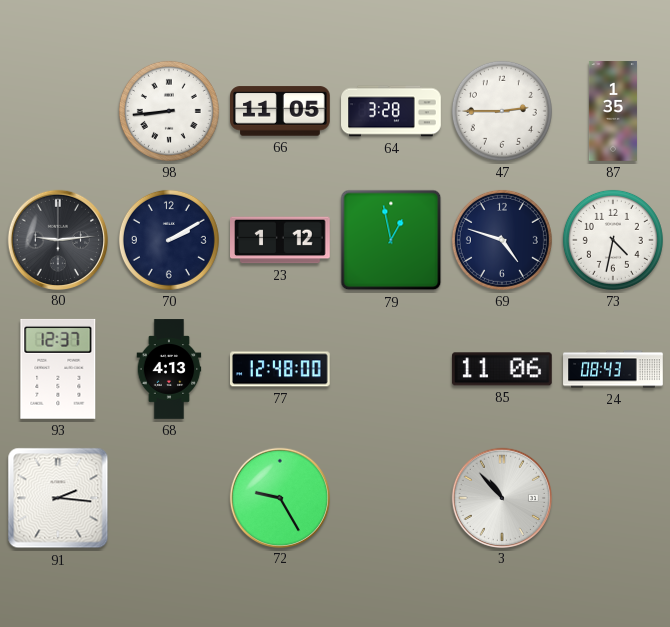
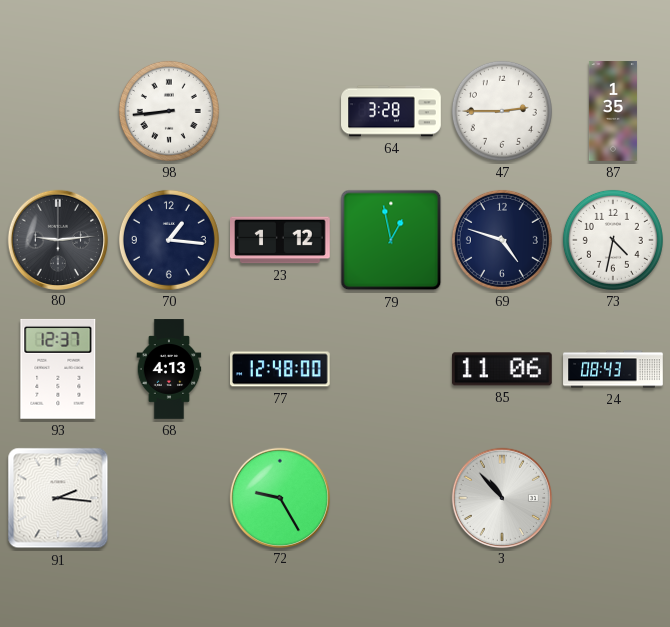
66: 11:05 -> none
70: 2:10 -> 1:16
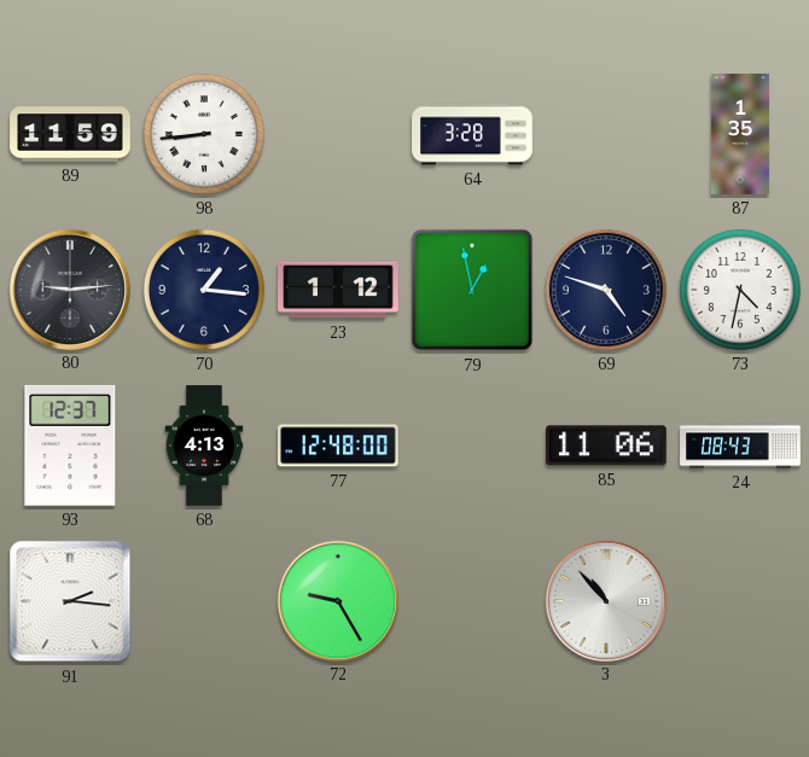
89: none -> 11:59
47: 2:45 -> none
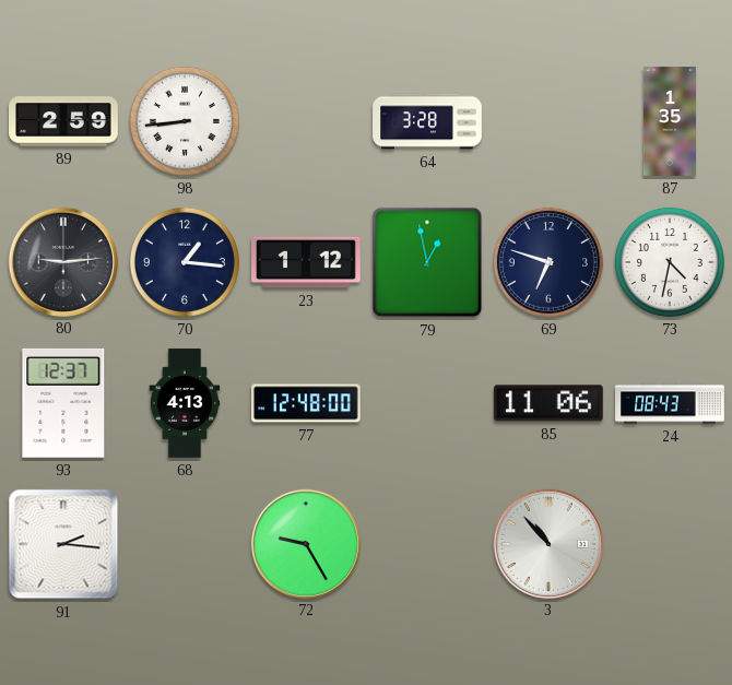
89: 11:59 -> 2:59
69: 4:48 -> 6:48
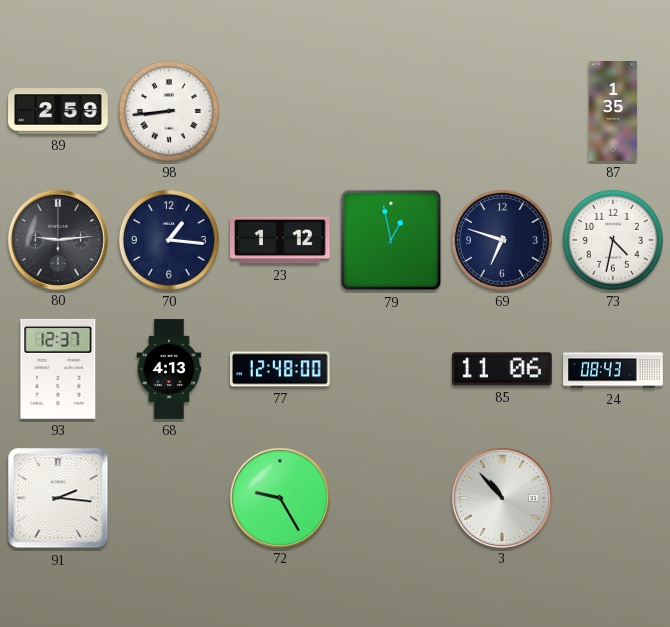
64: 3:28 -> none
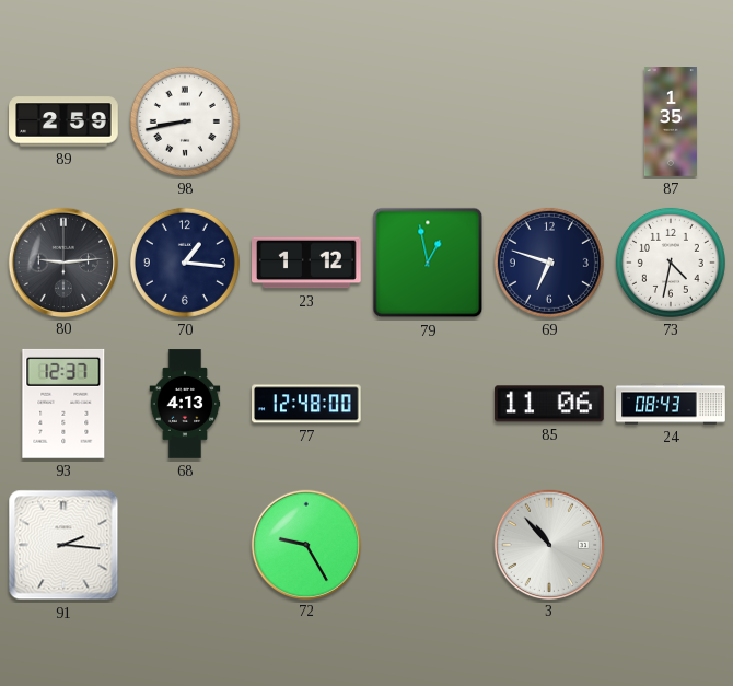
98: 8:44 -> 8:43
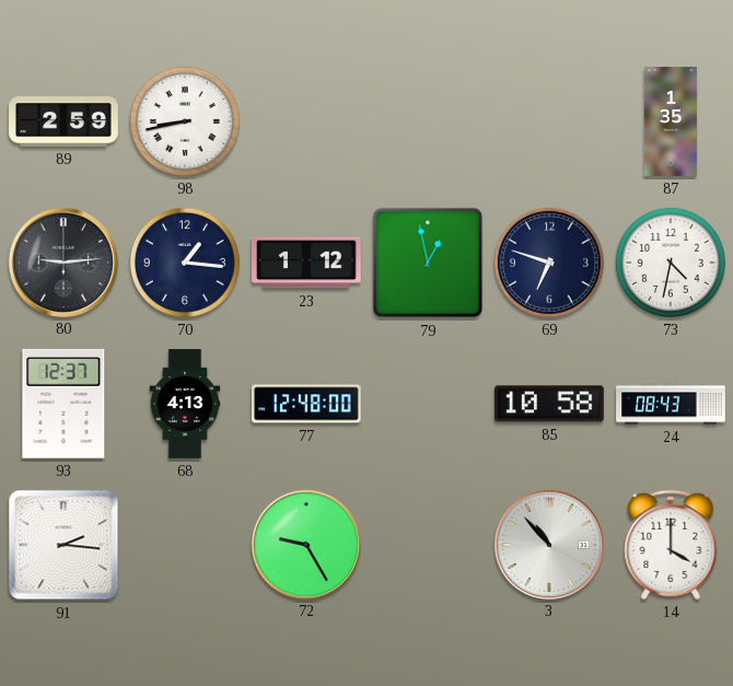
85: 11:06 -> 10:58
14: none -> 4:00
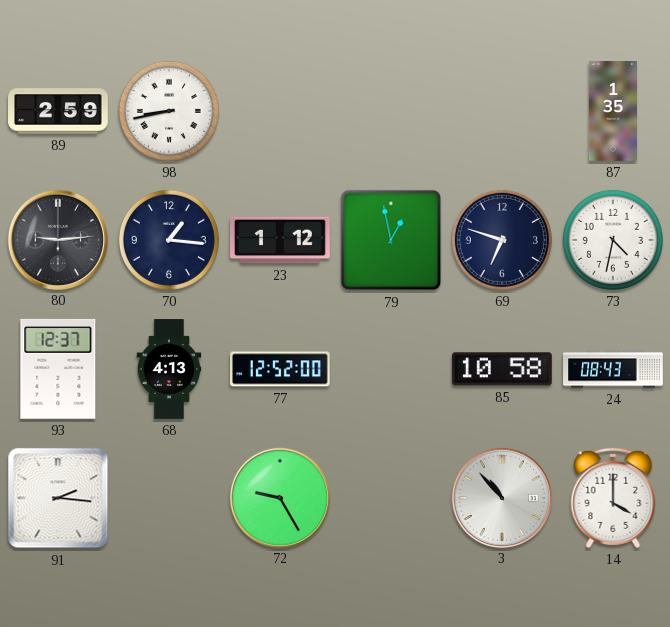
77: 12:48 -> 12:52
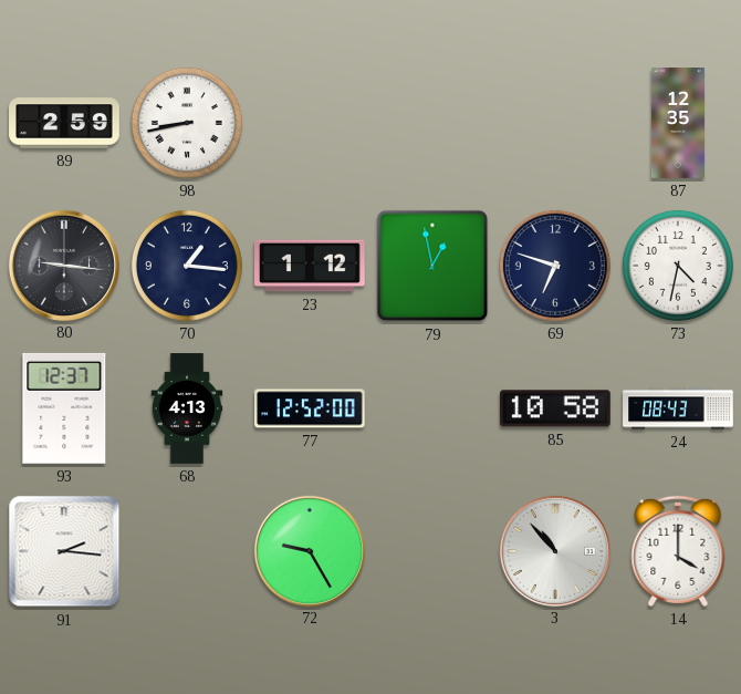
87: 1:35 -> 12:35
80: 9:14 -> 9:16
